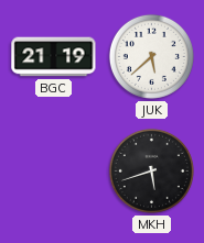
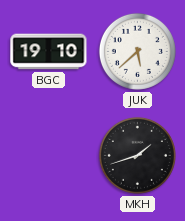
BGC: 21:19 -> 19:10
MKH: 5:42 -> 1:42
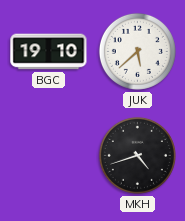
MKH: 1:42 -> 4:42
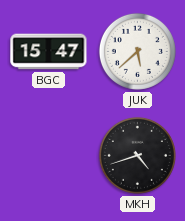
BGC: 19:10 -> 15:47
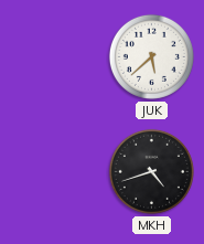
BGC: 15:47 -> none
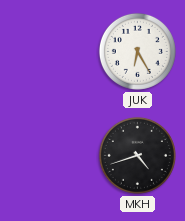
JUK: 5:38 -> 6:25
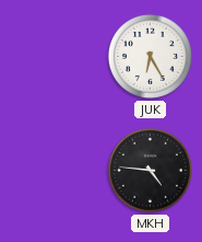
MKH: 4:42 -> 4:46
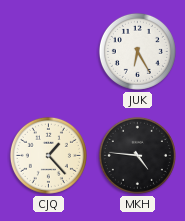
CJQ: none -> 1:23
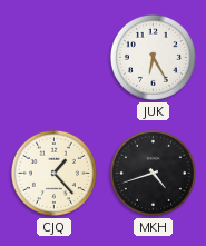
MKH: 4:46 -> 4:42
